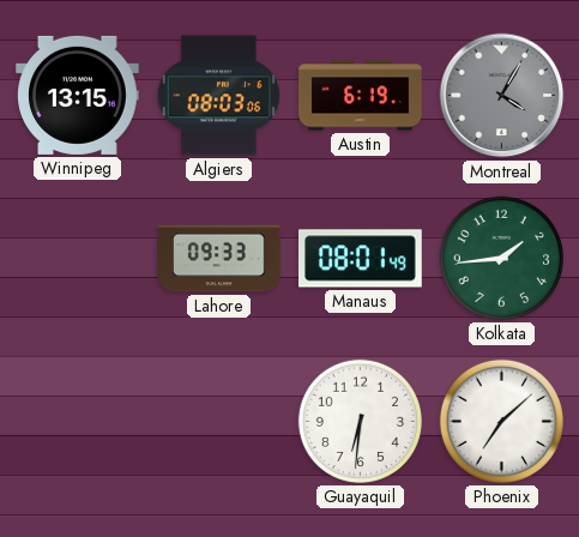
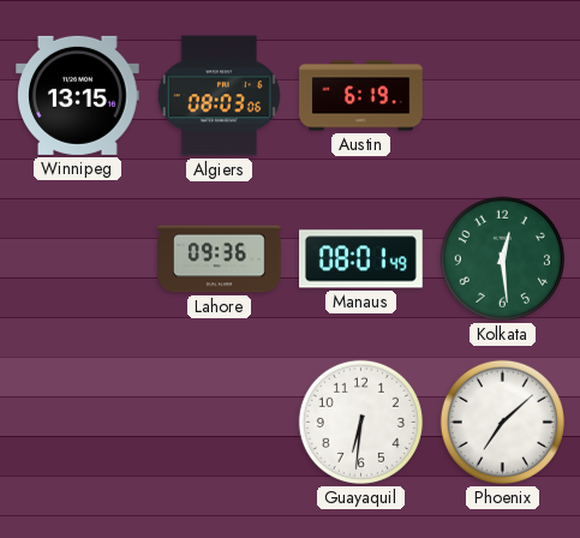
Montreal: 4:05 -> none
Lahore: 09:33 -> 09:36
Kolkata: 1:44 -> 12:29
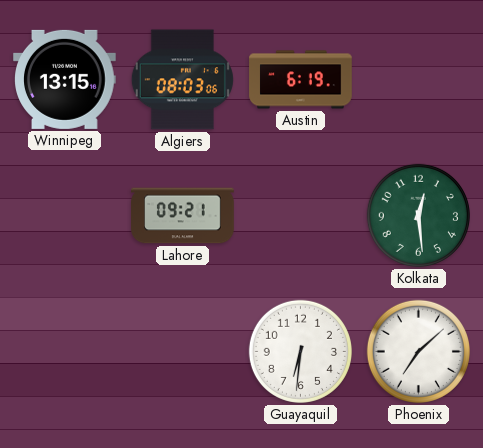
Lahore: 09:36 -> 09:21
Manaus: 08:01 -> none
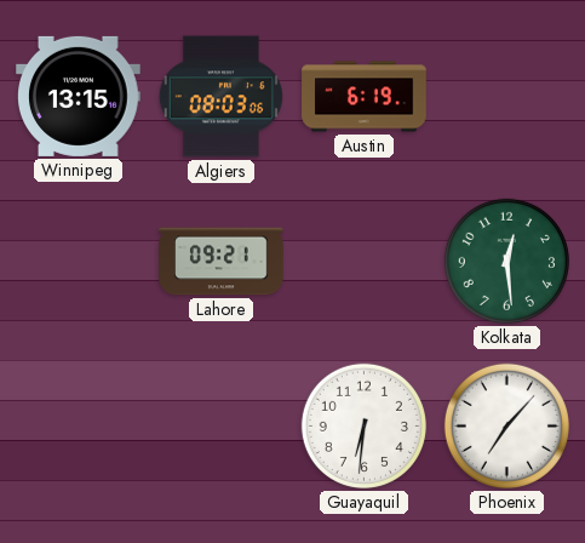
Phoenix: 7:08 -> 7:07
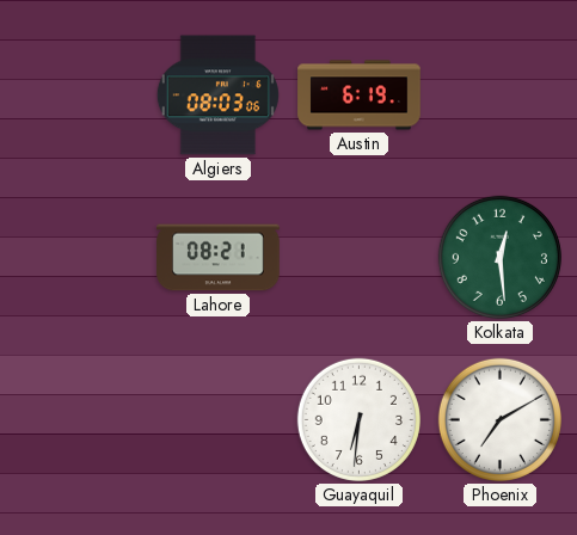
Winnipeg: 13:15 -> none
Lahore: 09:21 -> 08:21
Phoenix: 7:07 -> 7:10
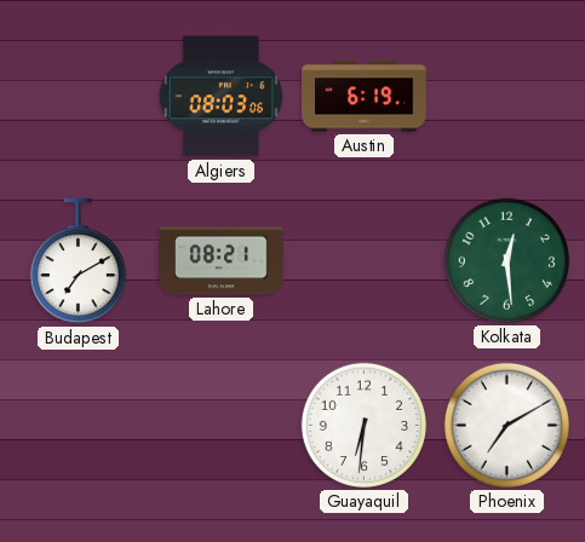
Budapest: none -> 7:10
